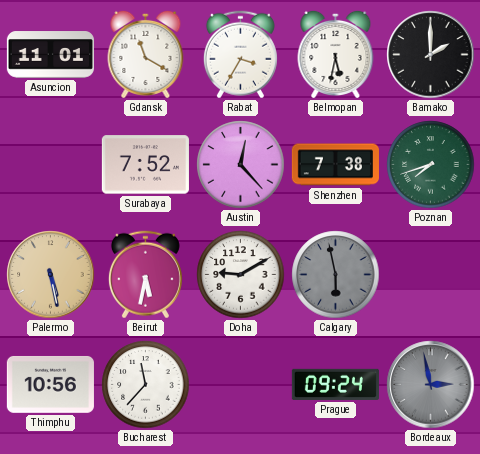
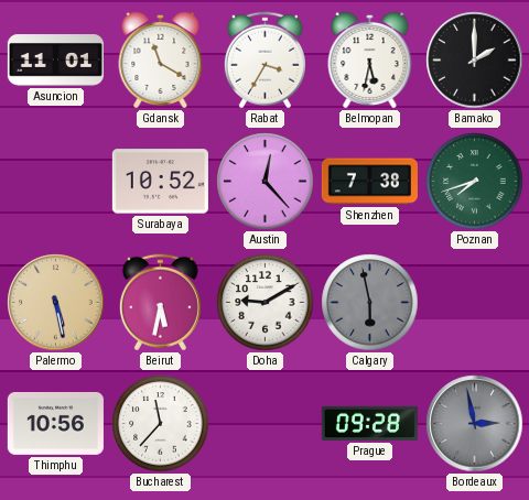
Surabaya: 7:52 -> 10:52
Prague: 09:24 -> 09:28
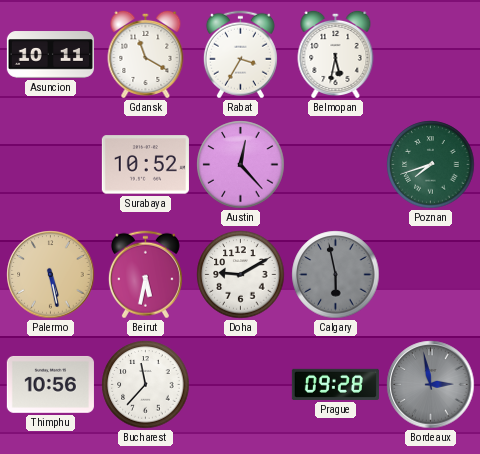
Asuncion: 11:01 -> 10:11
Bamako: 2:00 -> none
Shenzhen: 7:38 -> none
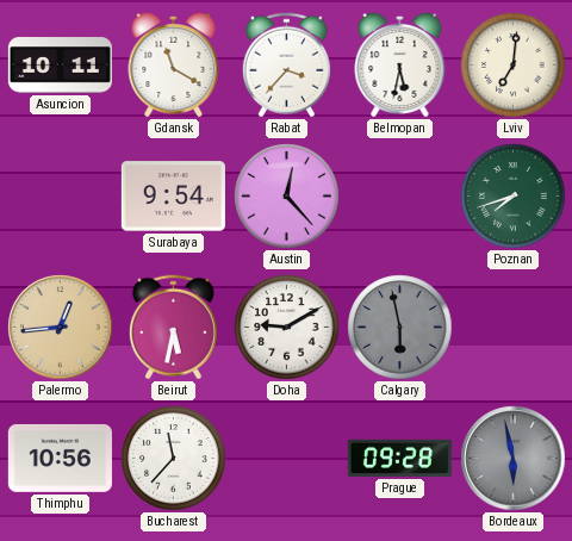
Rabat: 3:35 -> 3:37
Lviv: none -> 7:01
Surabaya: 10:52 -> 9:54
Palermo: 5:28 -> 12:44
Bordeaux: 2:58 -> 5:58
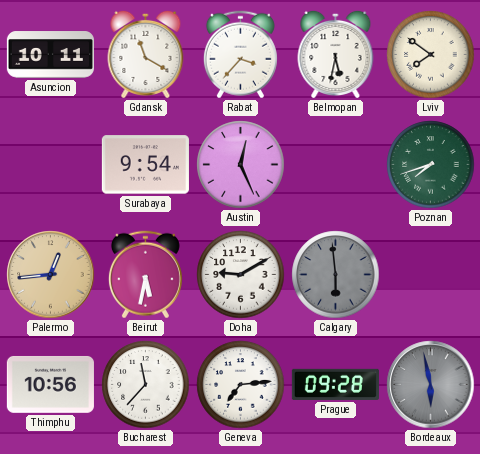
Lviv: 7:01 -> 7:51
Austin: 12:23 -> 12:26
Calgary: 5:58 -> 5:59
Geneva: none -> 7:14
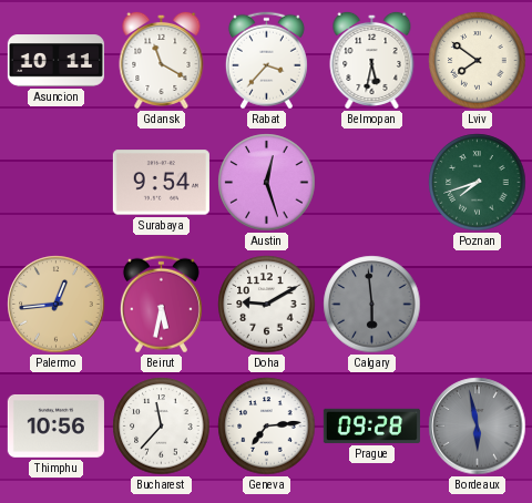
Austin: 12:26 -> 12:27
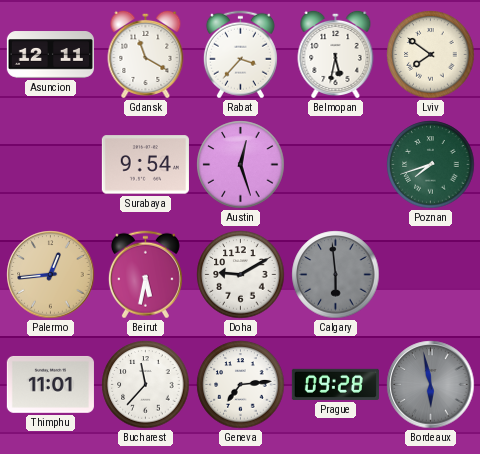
Asuncion: 10:11 -> 12:11
Thimphu: 10:56 -> 11:01
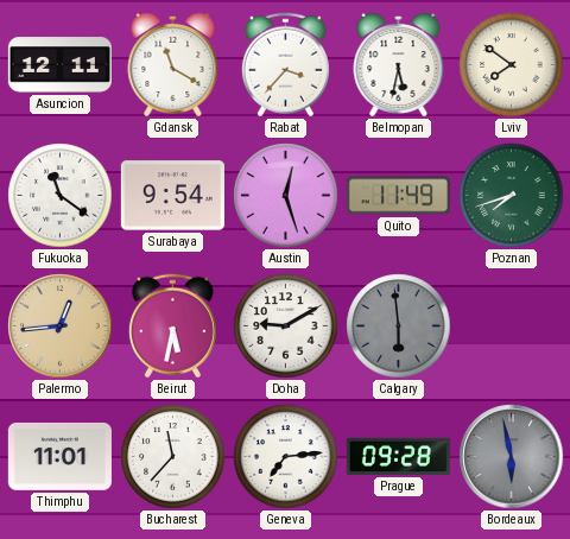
Fukuoka: none -> 11:21
Quito: none -> 11:49
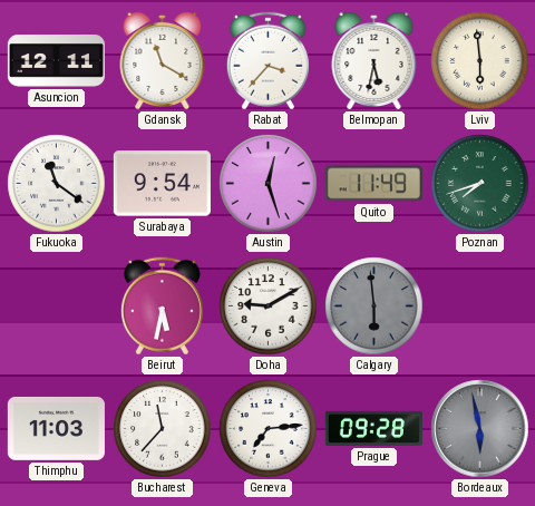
Lviv: 7:51 -> 5:59
Palermo: 12:44 -> none
Thimphu: 11:01 -> 11:03
